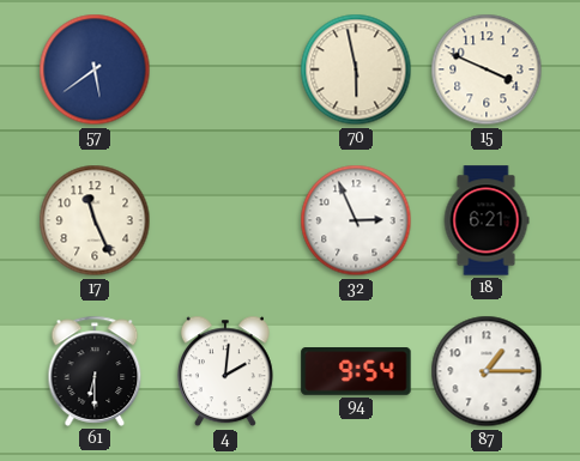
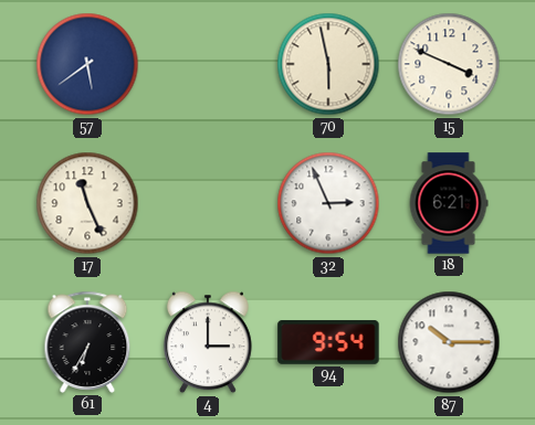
61: 6:30 -> 6:35
4: 2:01 -> 3:00
87: 1:15 -> 10:15
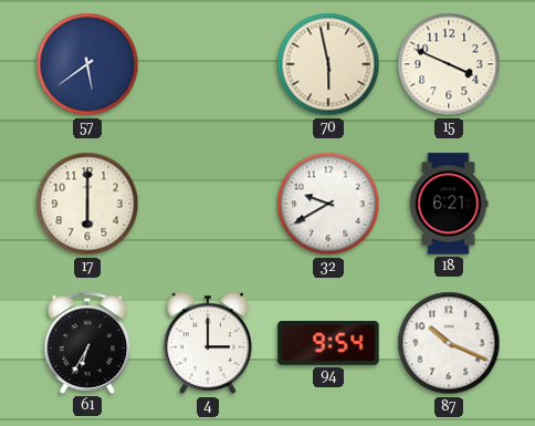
17: 11:26 -> 6:00
32: 2:56 -> 9:40
87: 10:15 -> 10:19
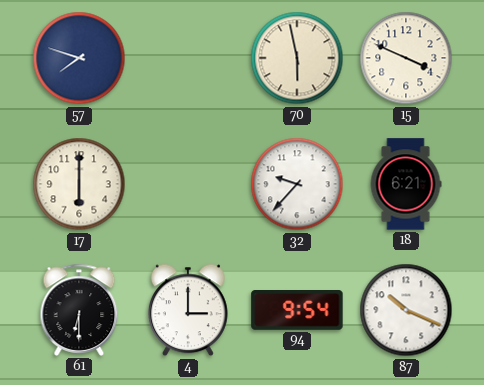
57: 5:39 -> 7:48
32: 9:40 -> 9:37
61: 6:35 -> 6:30
